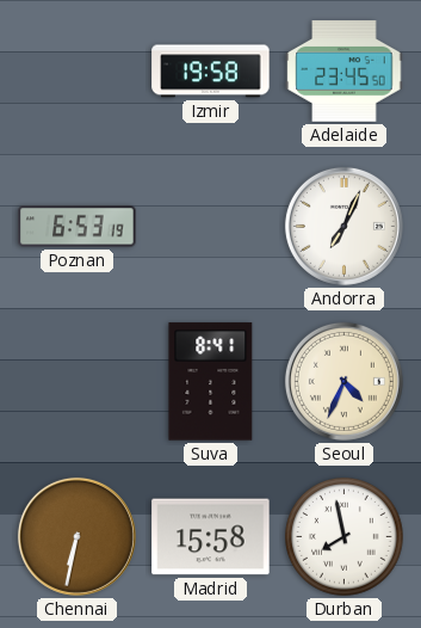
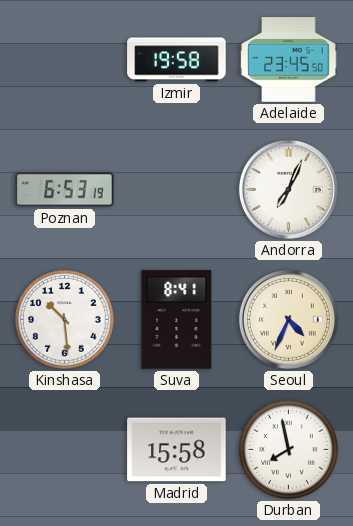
Kinshasa: none -> 10:29
Chennai: 6:32 -> none
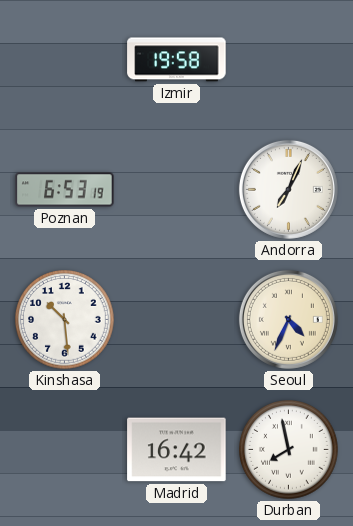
Adelaide: 23:45 -> none
Suva: 8:41 -> none
Madrid: 15:58 -> 16:42
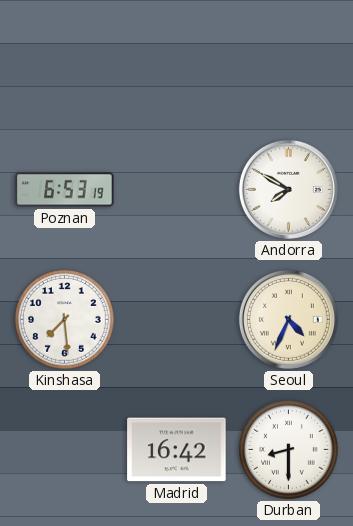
Izmir: 19:58 -> none
Andorra: 7:04 -> 7:50
Kinshasa: 10:29 -> 7:29
Durban: 7:58 -> 8:30
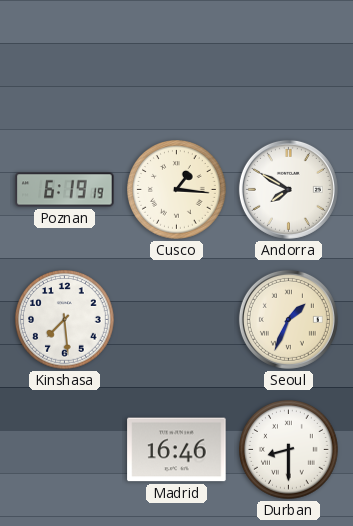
Poznan: 6:53 -> 6:19
Cusco: none -> 1:16
Seoul: 4:34 -> 1:34
Madrid: 16:42 -> 16:46
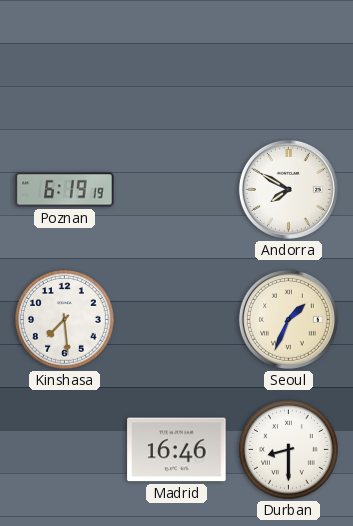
Cusco: 1:16 -> none
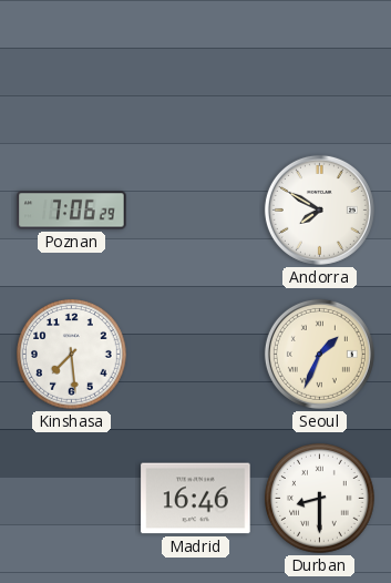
Poznan: 6:19 -> 7:06
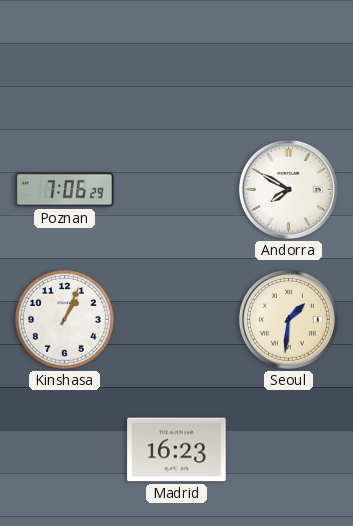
Kinshasa: 7:29 -> 1:04
Seoul: 1:34 -> 1:31
Madrid: 16:46 -> 16:23
Durban: 8:30 -> none
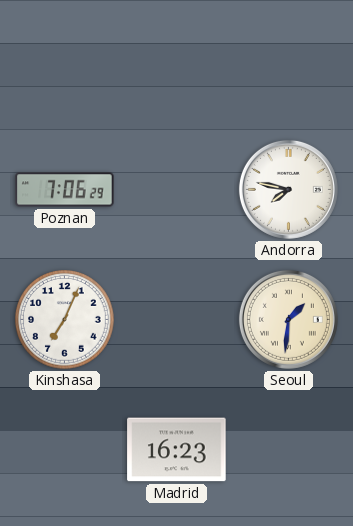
Andorra: 7:50 -> 7:47
Kinshasa: 1:04 -> 7:04
